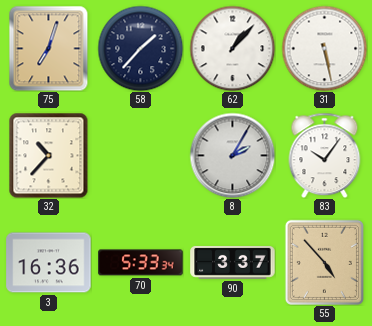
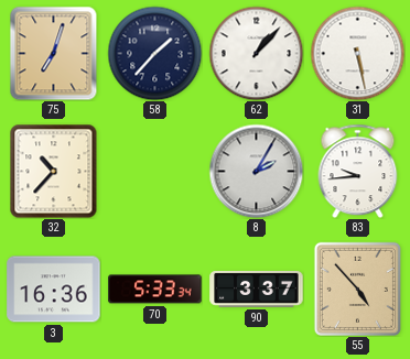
83: 10:06 -> 9:44
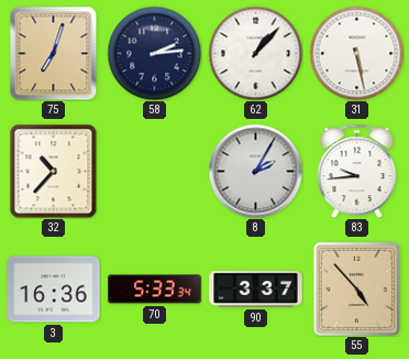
58: 1:37 -> 2:14
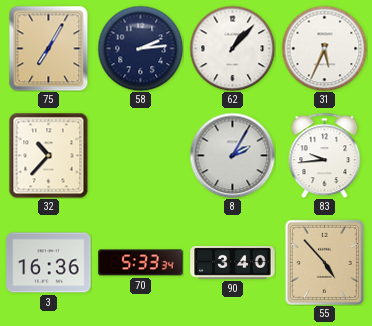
75: 7:03 -> 7:05
31: 5:28 -> 5:34
90: 3:37 -> 3:40
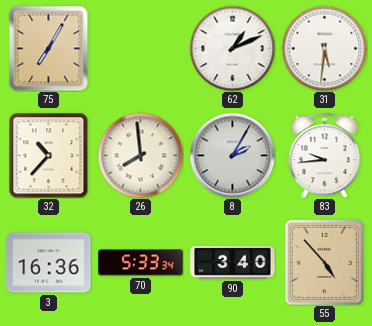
58: 2:14 -> none
62: 1:07 -> 1:11
31: 5:34 -> 5:31
26: none -> 7:59
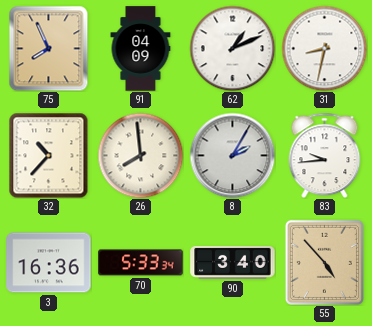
75: 7:05 -> 7:56
91: none -> 04:09
31: 5:31 -> 8:32
